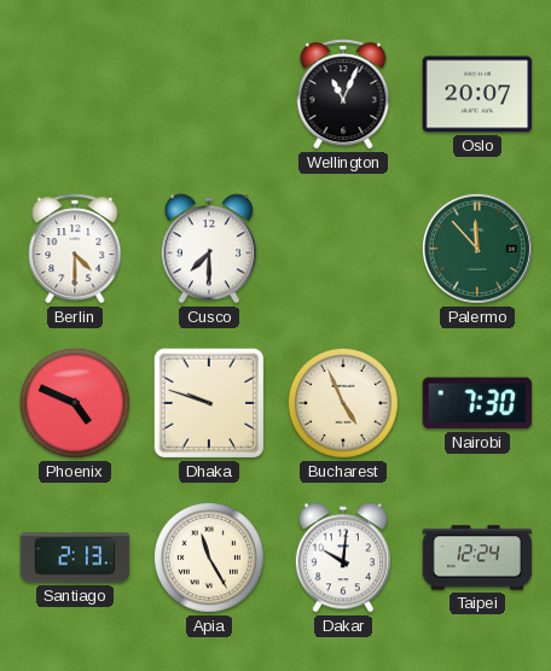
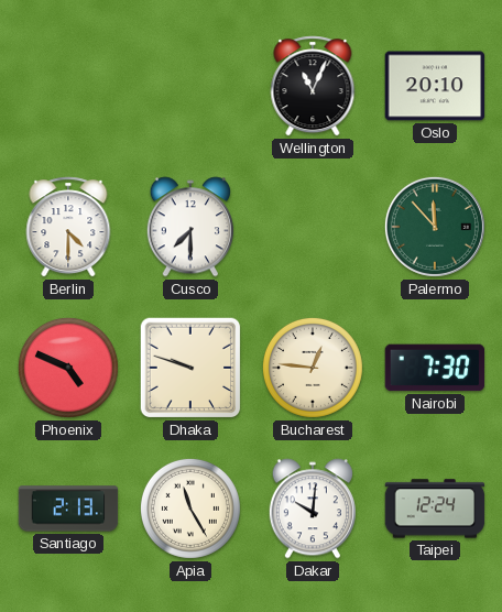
Oslo: 20:07 -> 20:10
Bucharest: 4:56 -> 12:46
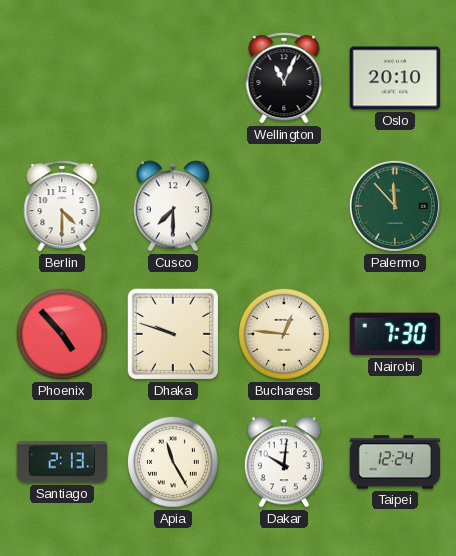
Phoenix: 4:49 -> 4:53
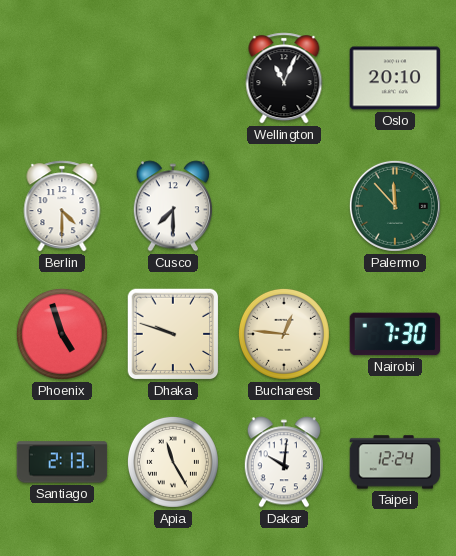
Phoenix: 4:53 -> 4:57
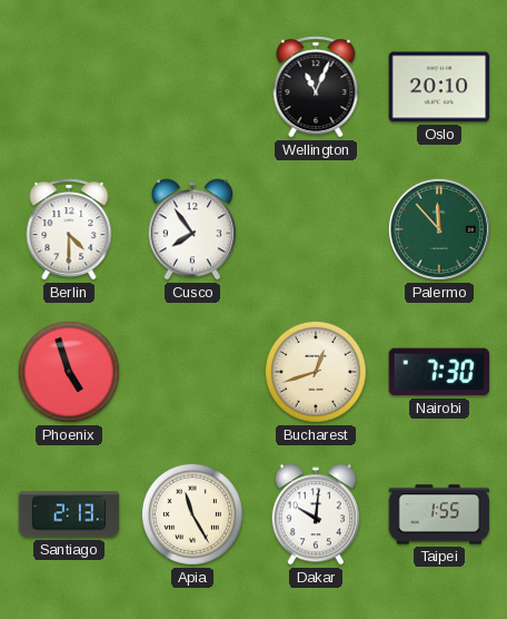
Cusco: 7:30 -> 7:54
Dhaka: 9:48 -> none
Bucharest: 12:46 -> 12:42
Taipei: 12:24 -> 1:55
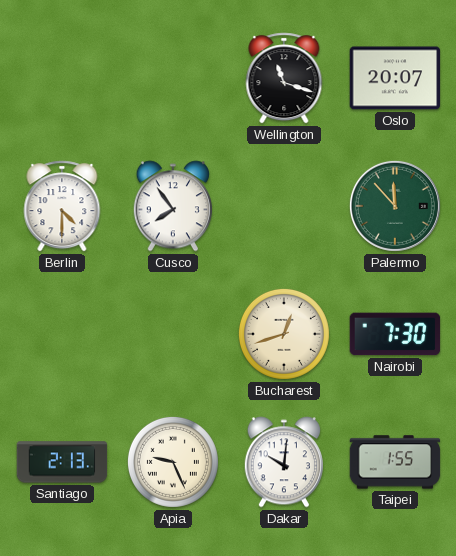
Wellington: 11:04 -> 11:18
Oslo: 20:10 -> 20:07
Phoenix: 4:57 -> none
Apia: 11:25 -> 9:26
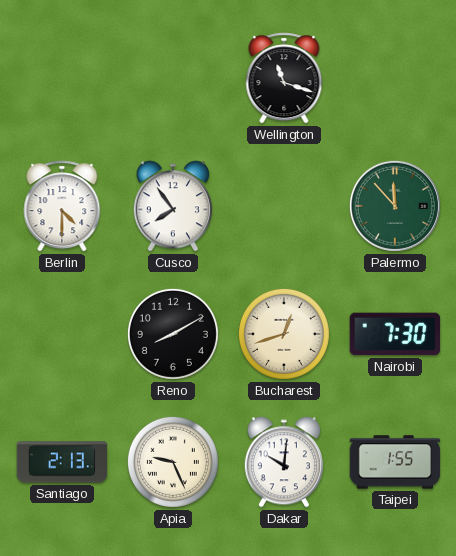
Oslo: 20:07 -> none
Reno: none -> 8:10
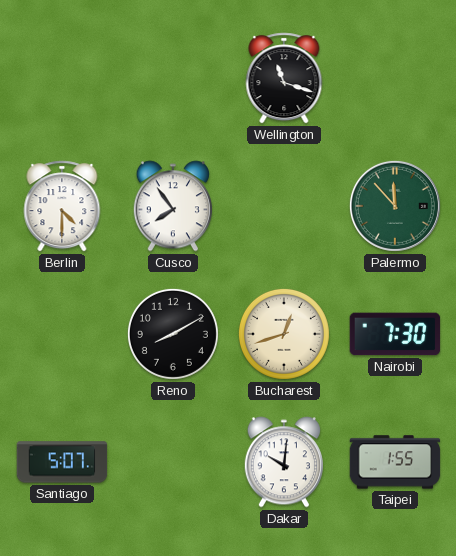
Santiago: 2:13 -> 5:07
Apia: 9:26 -> none
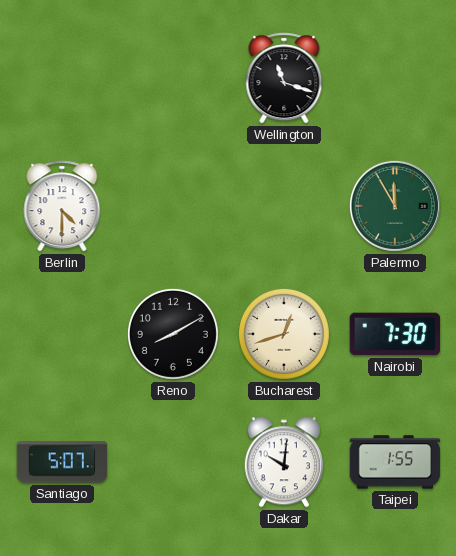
Cusco: 7:54 -> none
Palermo: 11:53 -> 11:55
